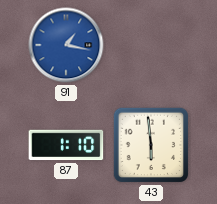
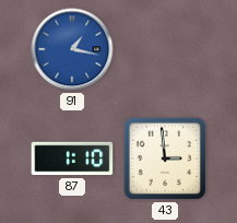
43: 5:59 -> 2:59
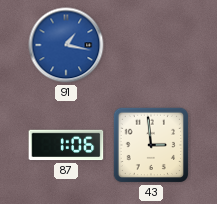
87: 1:10 -> 1:06
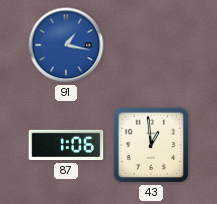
43: 2:59 -> 12:59
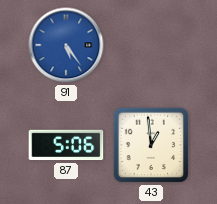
91: 1:17 -> 5:24
87: 1:06 -> 5:06
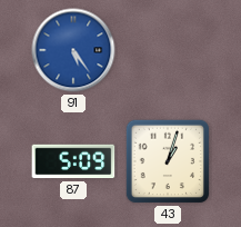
87: 5:06 -> 5:09
43: 12:59 -> 1:03
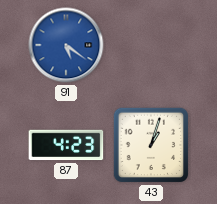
91: 5:24 -> 5:21
87: 5:09 -> 4:23
